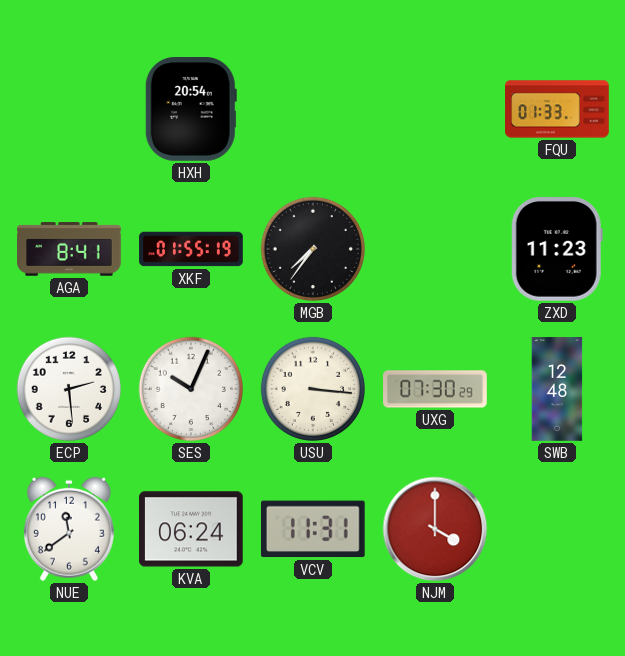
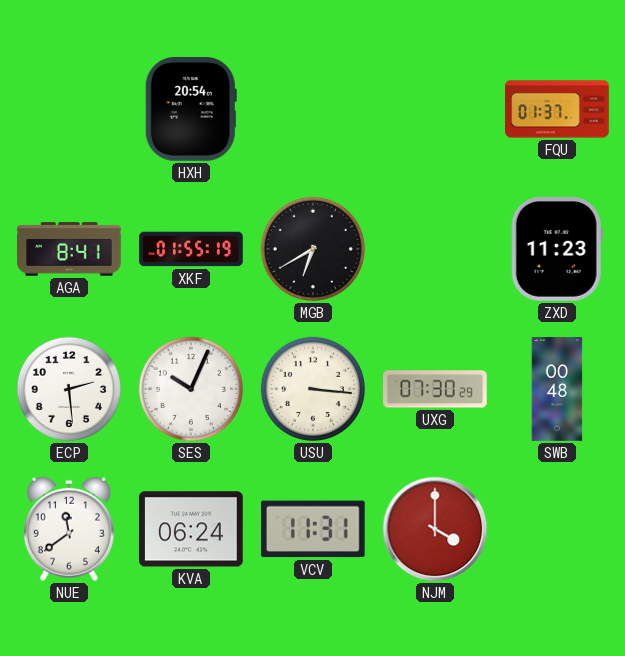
FQU: 01:33 -> 01:37
MGB: 7:36 -> 6:40
SWB: 12:48 -> 00:48
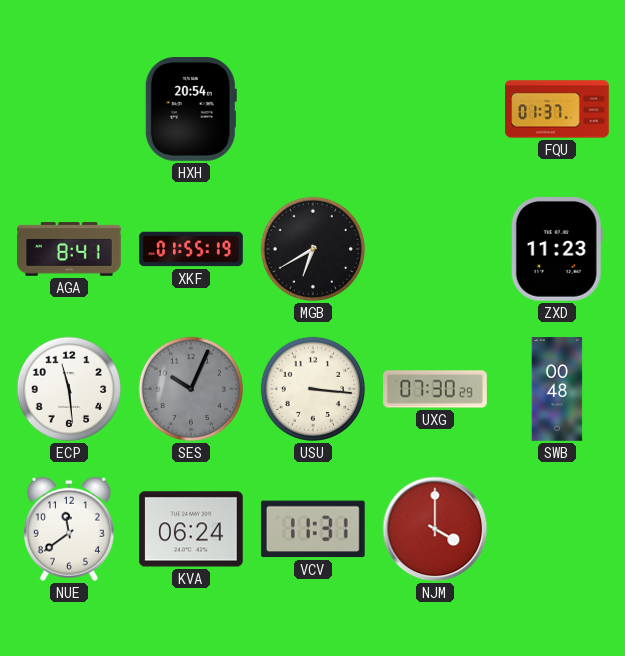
ECP: 2:29 -> 11:29
SES dial: white -> grey
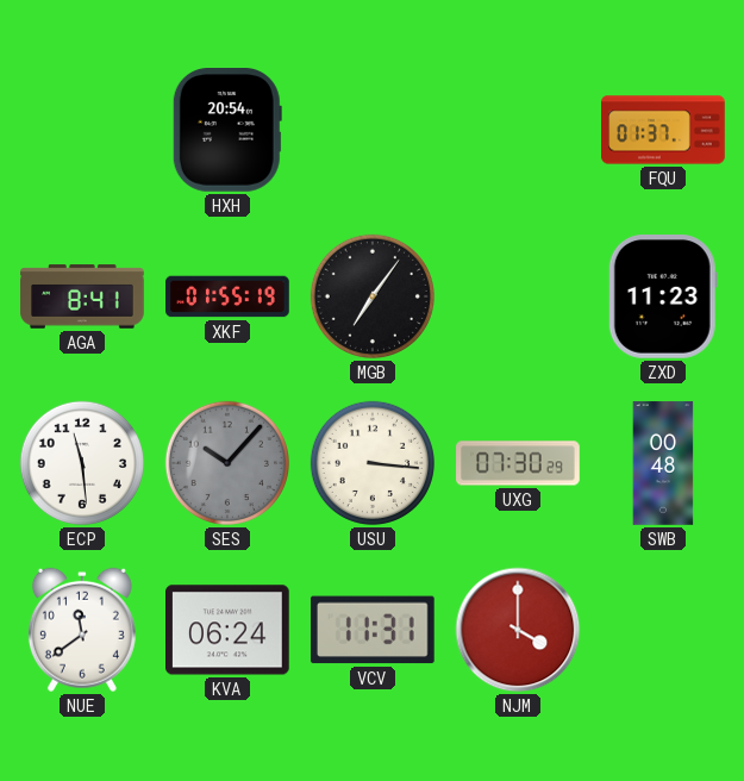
MGB: 6:40 -> 7:06
SES: 10:04 -> 10:07
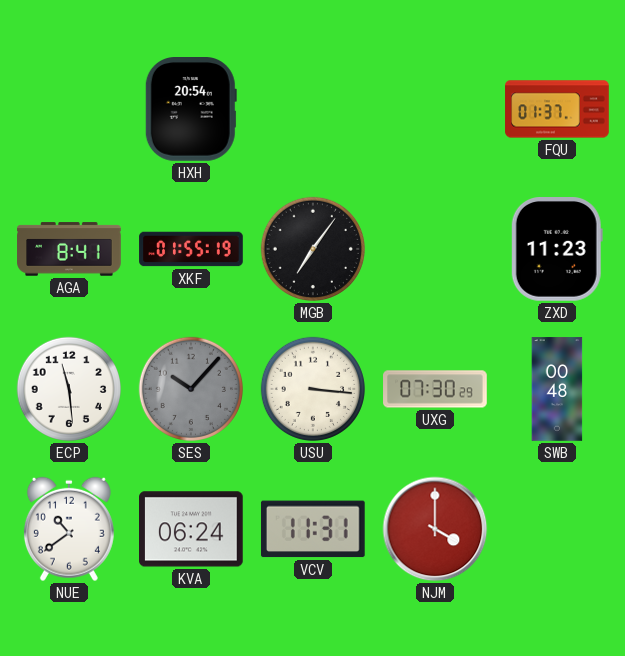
NUE: 11:39 -> 10:39
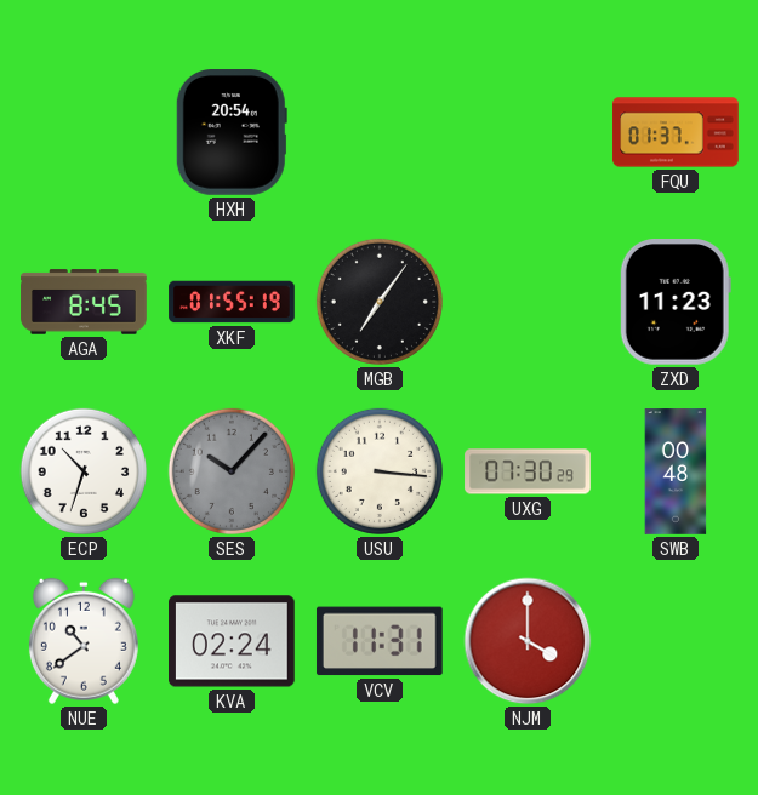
AGA: 8:41 -> 8:45
ECP: 11:29 -> 10:33
KVA: 06:24 -> 02:24
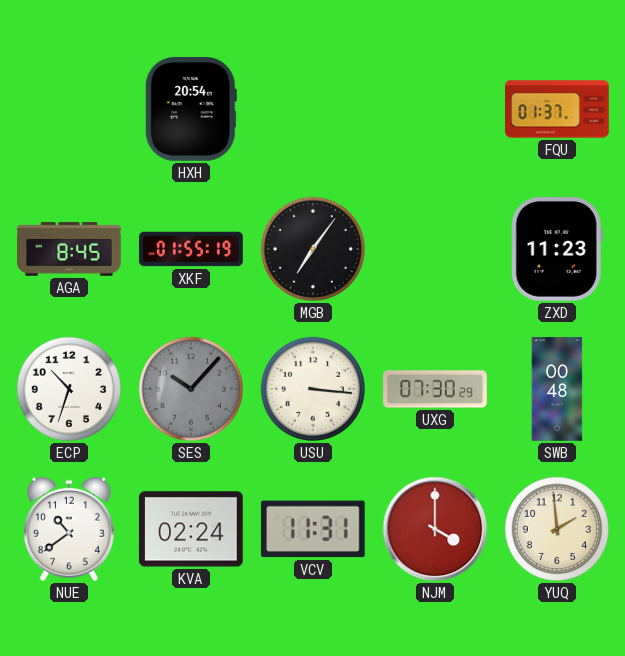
YUQ: none -> 1:59
